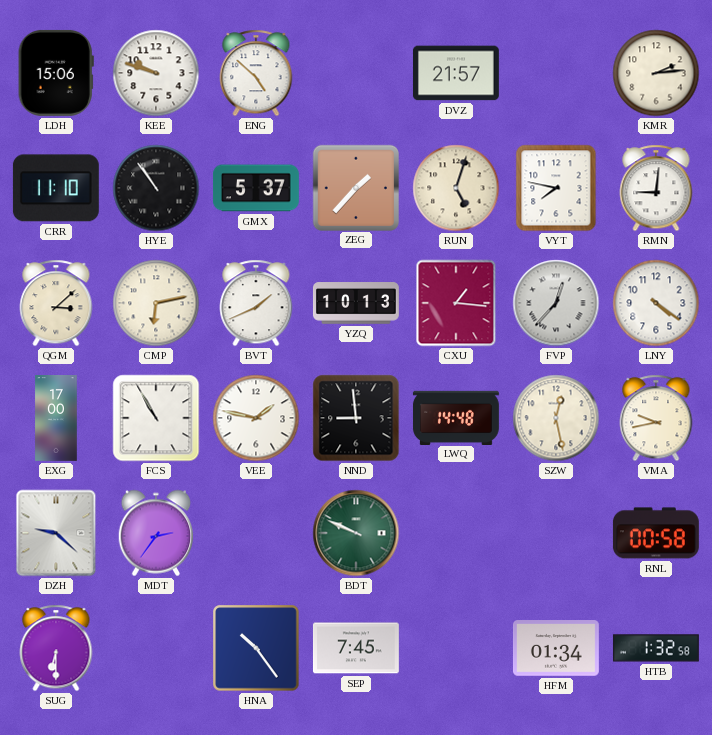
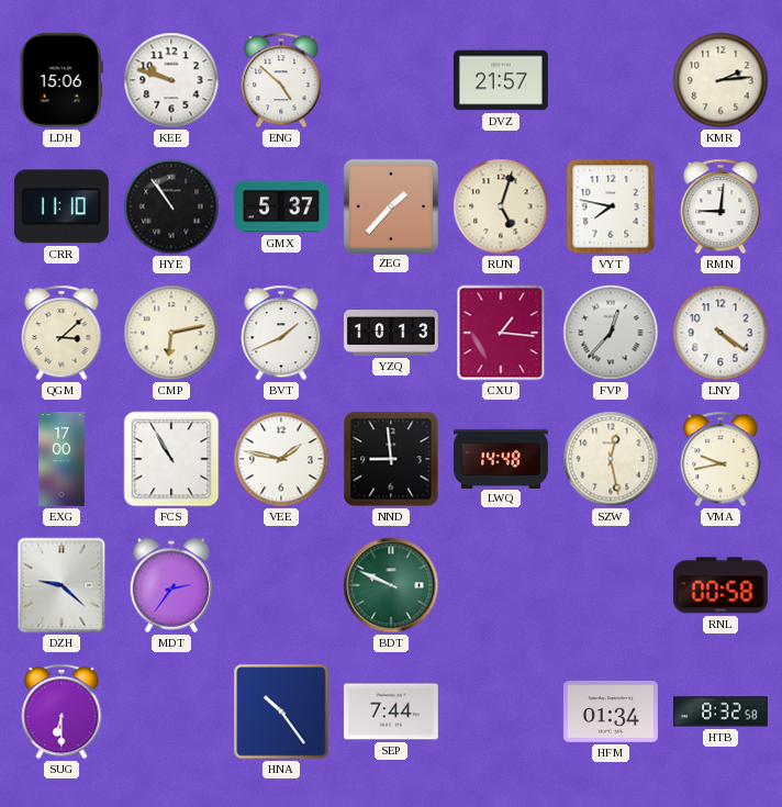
SEP: 7:45 -> 7:44
HTB: 1:32 -> 8:32
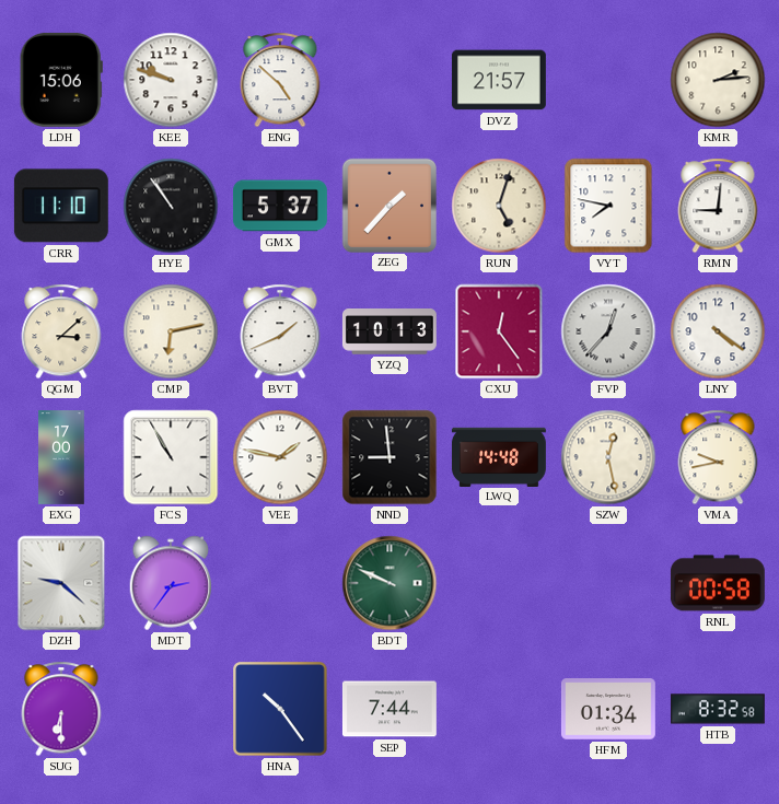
CXU: 1:16 -> 12:24
